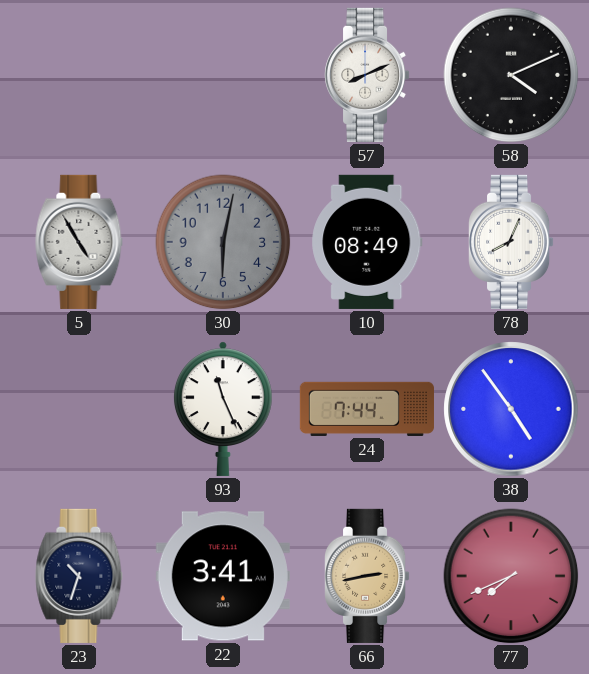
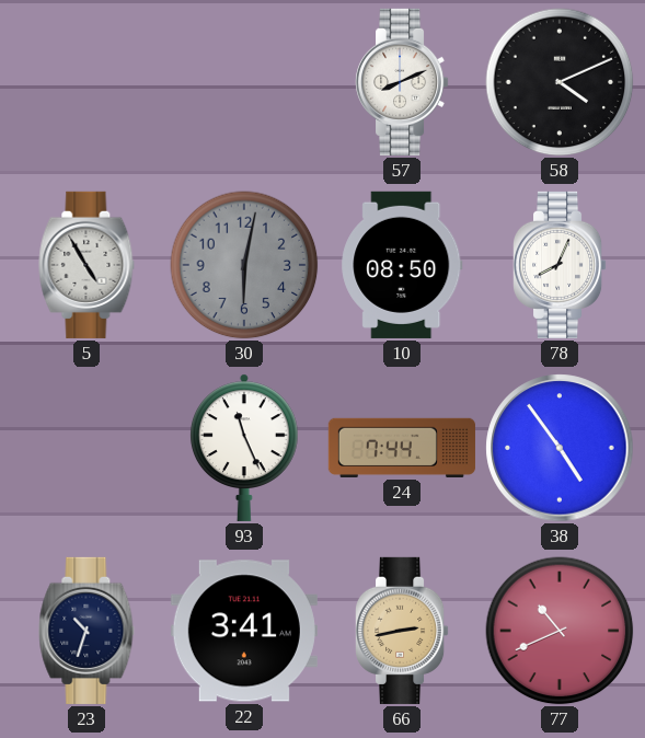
10: 08:49 -> 08:50
77: 7:41 -> 10:41
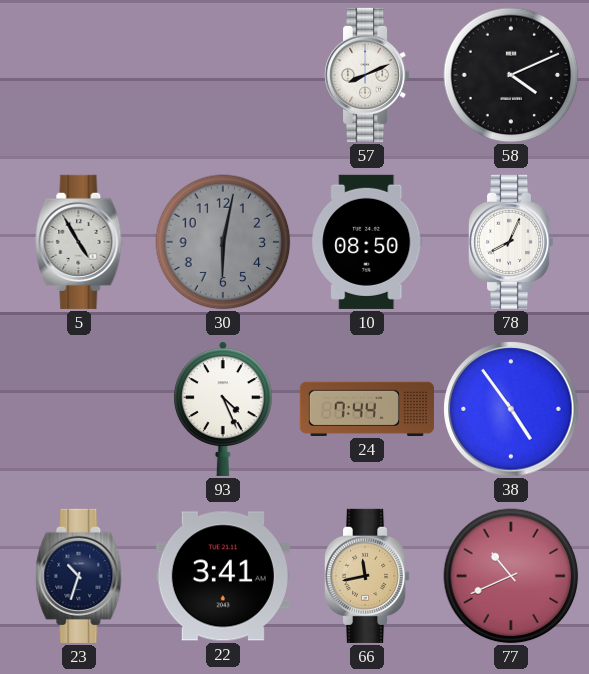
93: 11:26 -> 4:26
66: 2:43 -> 11:43
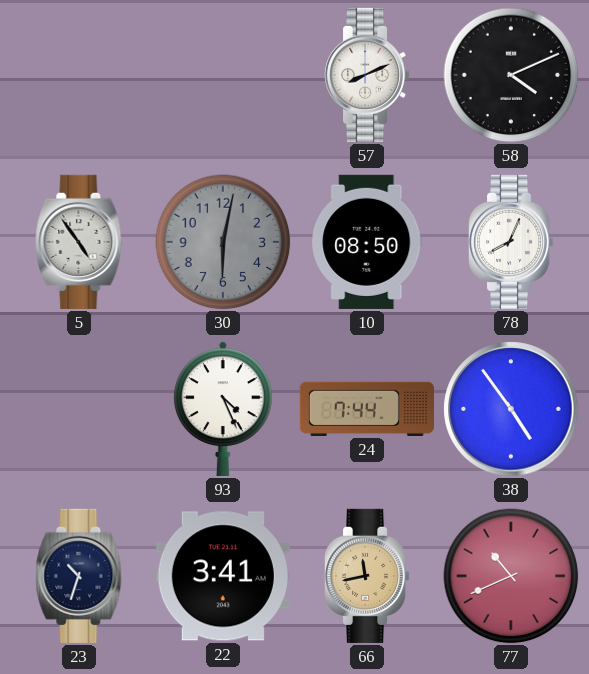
5: 4:55 -> 4:54
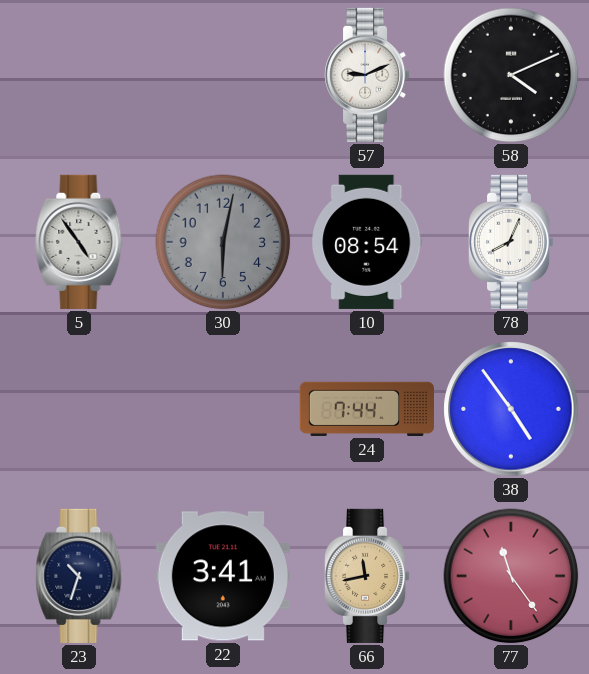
57: 8:11 -> 9:11
10: 08:50 -> 08:54
93: 4:26 -> none
77: 10:41 -> 11:24
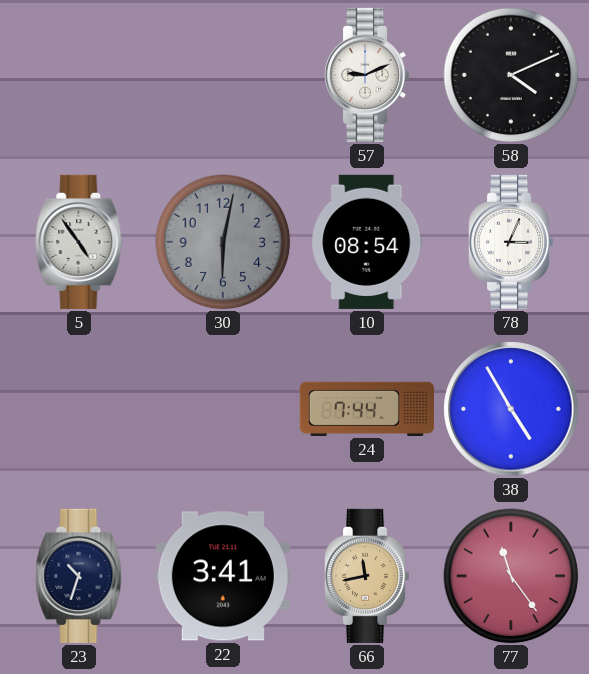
78: 8:04 -> 3:04
38: 4:54 -> 4:55
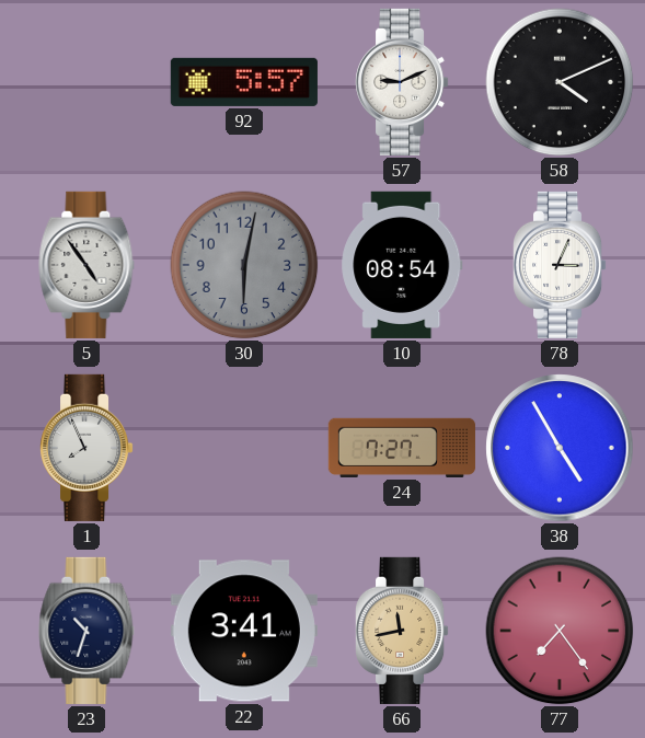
92: none -> 5:57
1: none -> 7:56
24: 7:44 -> 7:27
77: 11:24 -> 7:24
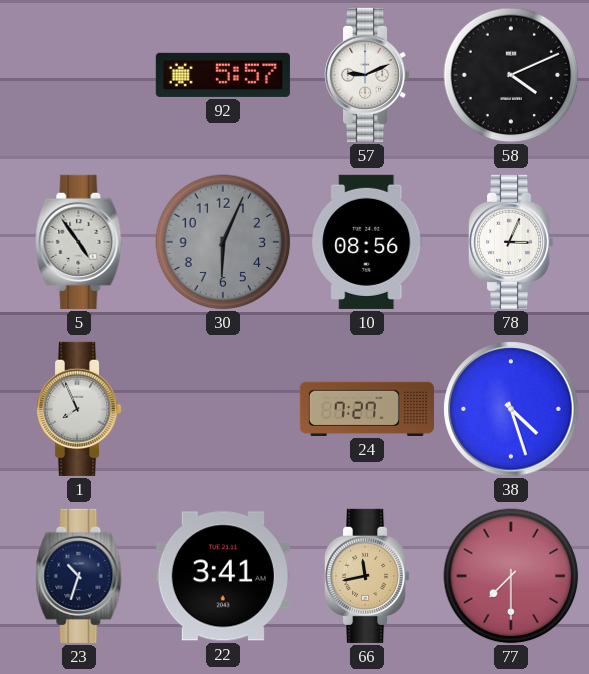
30: 6:02 -> 6:04
10: 08:54 -> 08:56
38: 4:55 -> 4:27
77: 7:24 -> 7:30
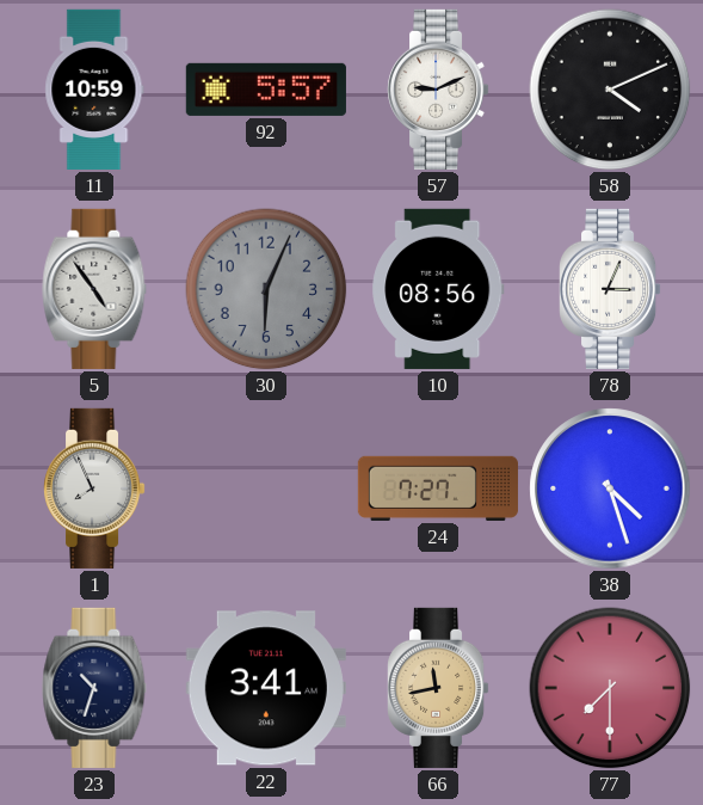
11: none -> 10:59
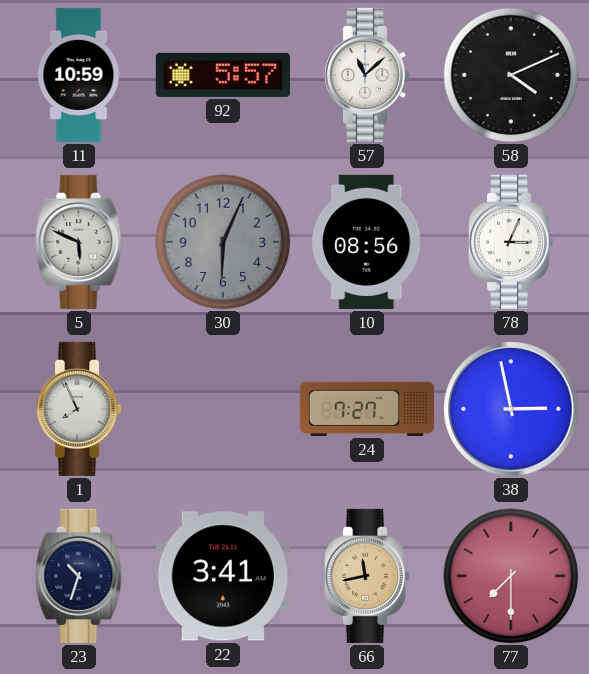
57: 9:11 -> 11:08
5: 4:54 -> 5:49
38: 4:27 -> 2:58
